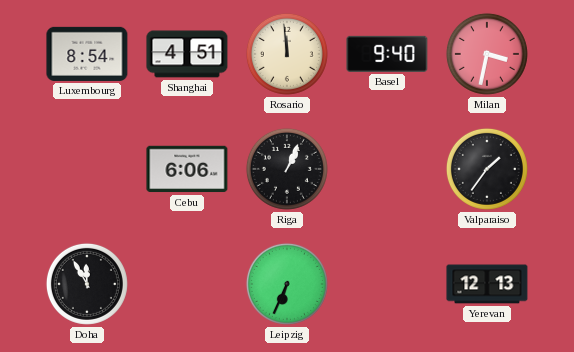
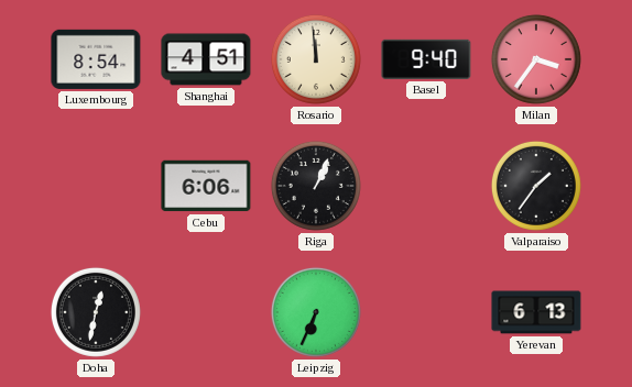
Milan: 3:32 -> 3:36
Doha: 11:55 -> 12:32
Yerevan: 12:13 -> 6:13
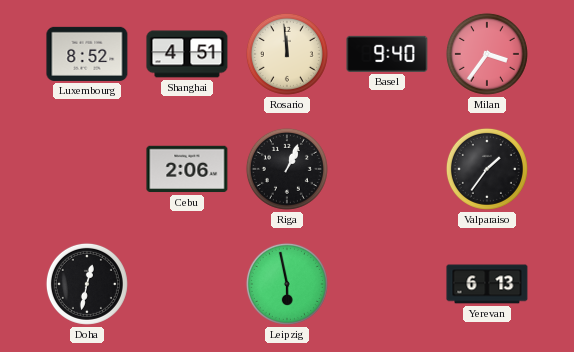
Luxembourg: 8:54 -> 8:52
Cebu: 6:06 -> 2:06
Leipzig: 6:34 -> 5:58
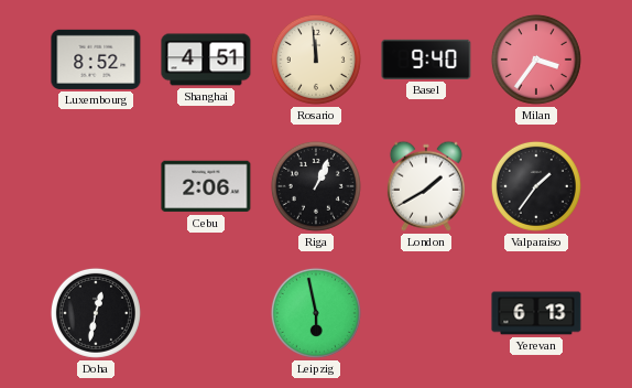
London: none -> 1:40
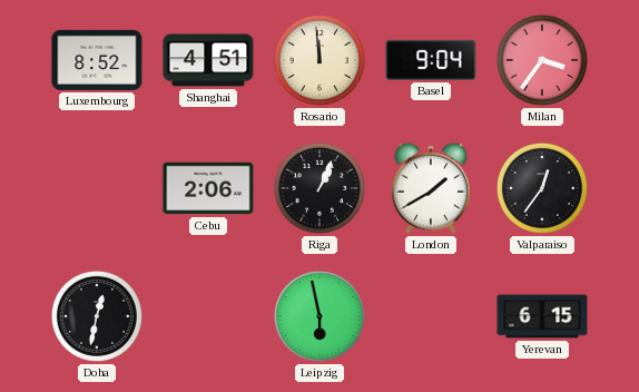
Basel: 9:40 -> 9:04
Valparaiso: 1:36 -> 12:36
Yerevan: 6:13 -> 6:15
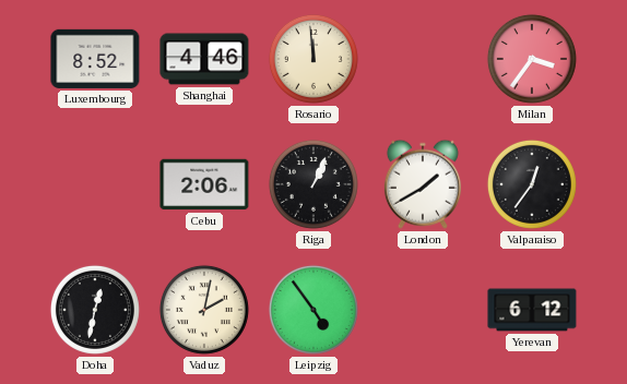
Shanghai: 4:51 -> 4:46
Basel: 9:04 -> none
Vaduz: none -> 2:02
Leipzig: 5:58 -> 4:54
Yerevan: 6:15 -> 6:12
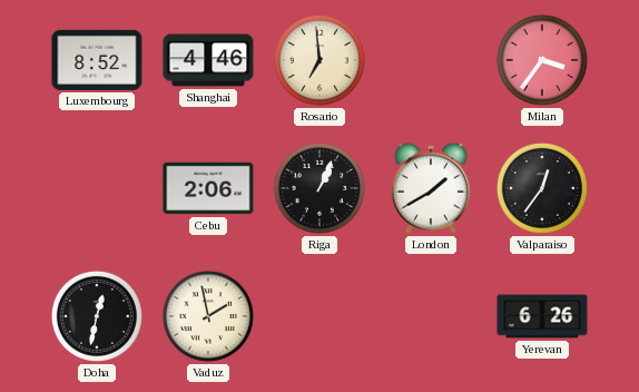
Rosario: 11:59 -> 6:59
Vaduz: 2:02 -> 1:58
Leipzig: 4:54 -> none
Yerevan: 6:12 -> 6:26
